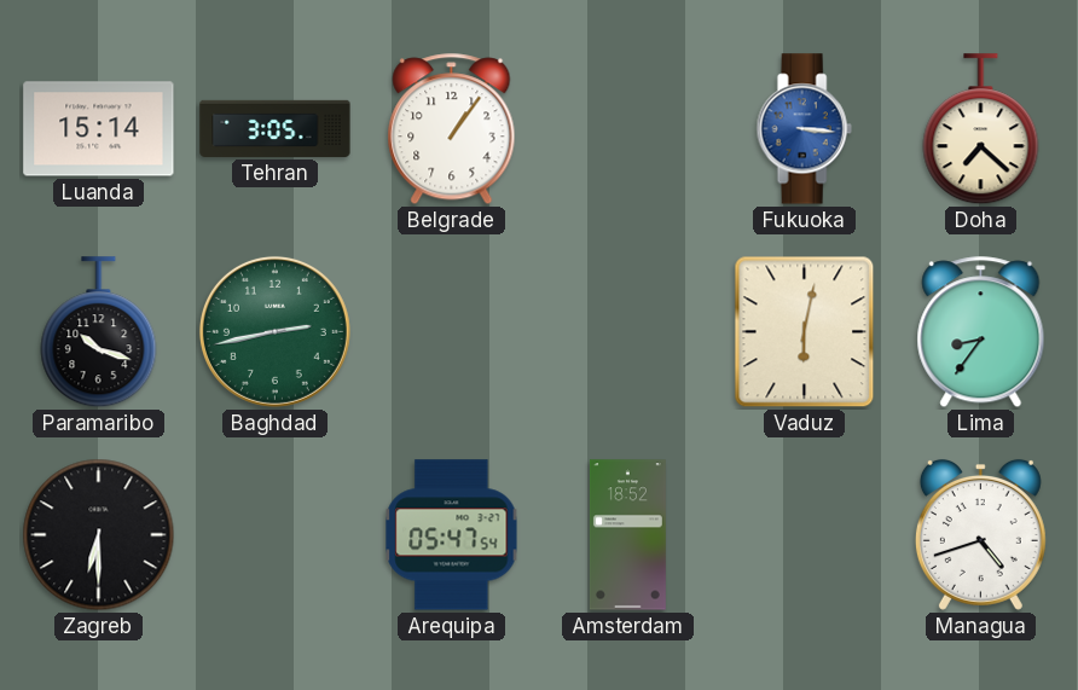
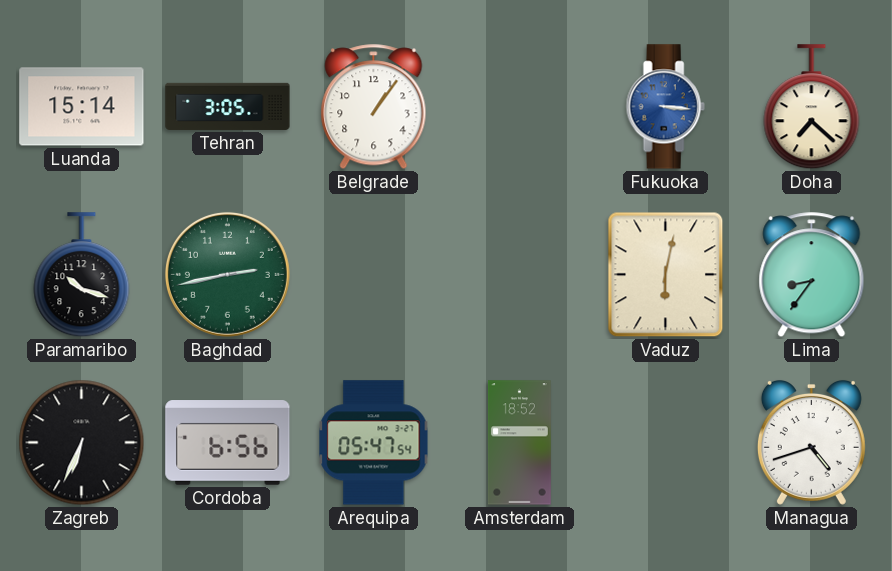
Zagreb: 6:30 -> 6:34
Cordoba: none -> 6:56
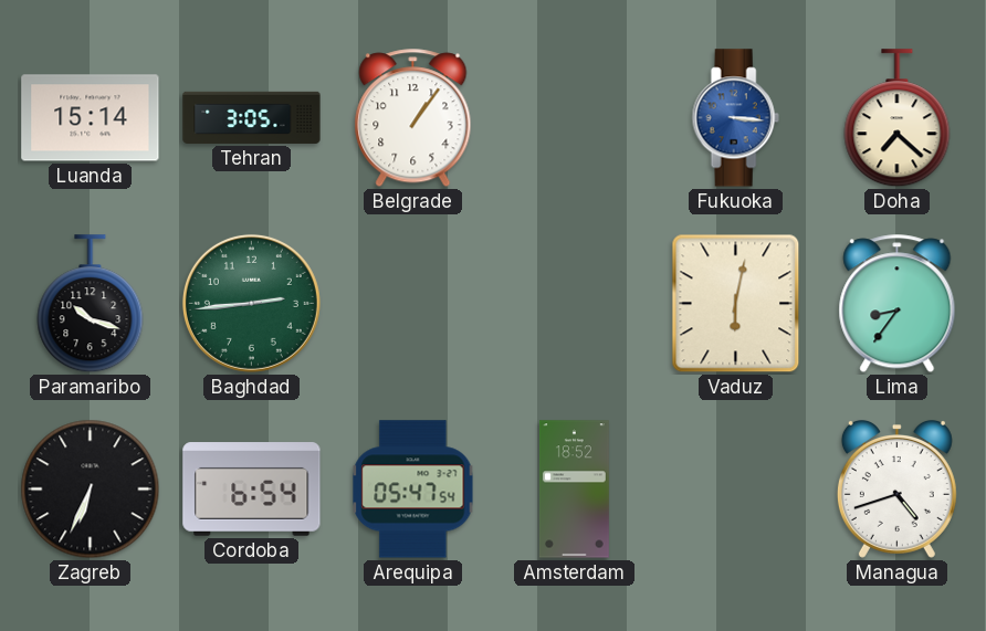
Baghdad: 2:43 -> 2:44
Cordoba: 6:56 -> 6:54
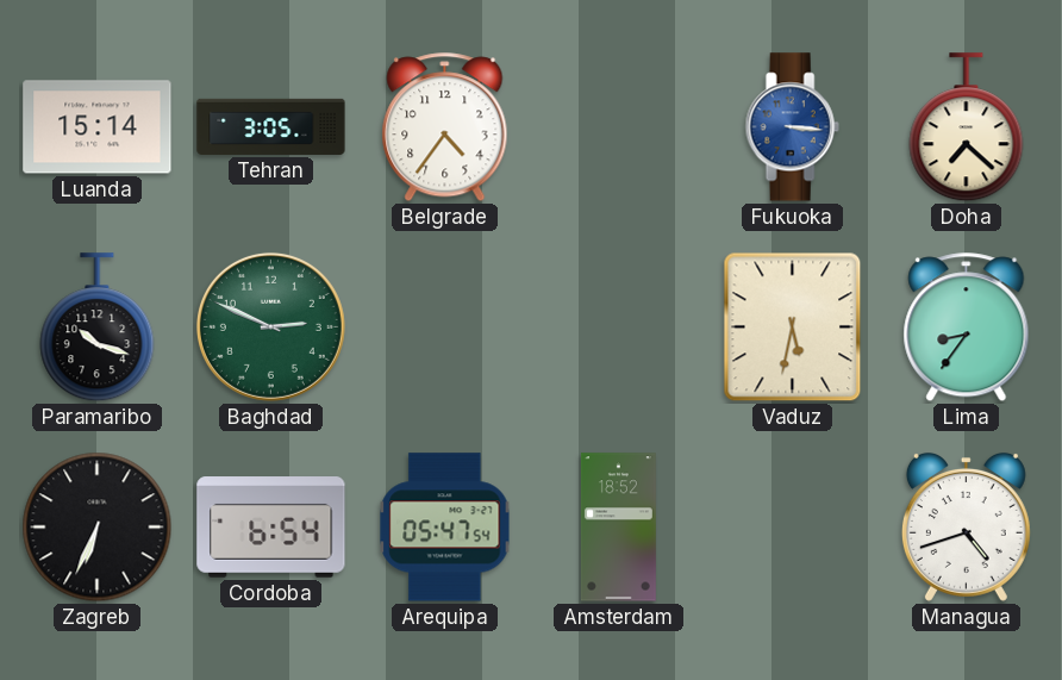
Belgrade: 1:06 -> 4:36
Baghdad: 2:44 -> 2:49
Vaduz: 6:02 -> 5:32
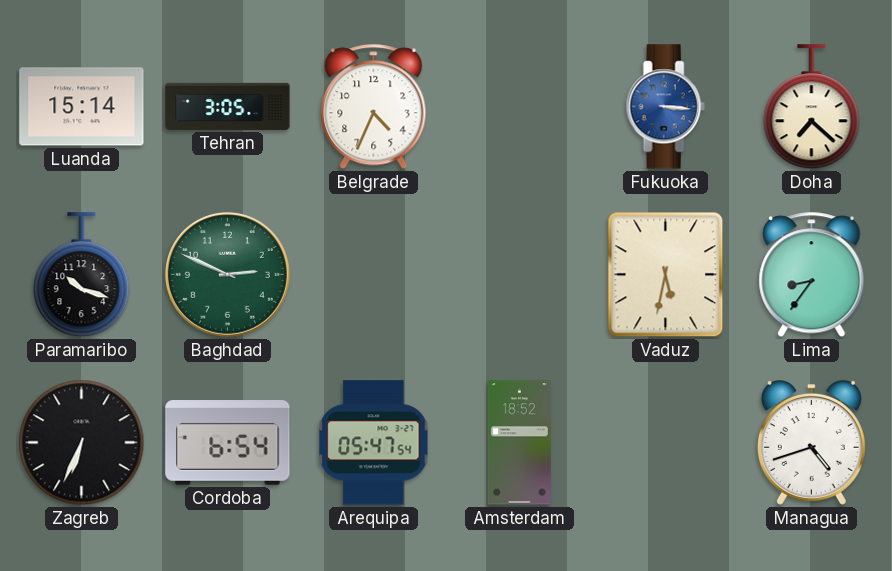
Belgrade: 4:36 -> 4:34
